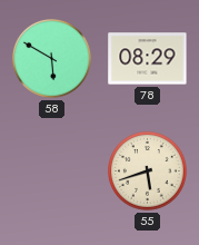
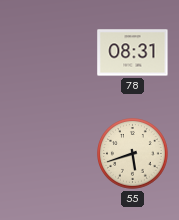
58: 5:50 -> none
78: 08:29 -> 08:31
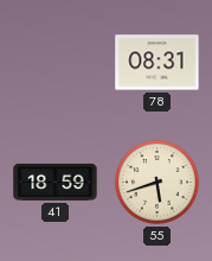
41: none -> 18:59
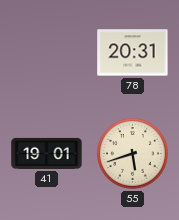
78: 08:31 -> 20:31
41: 18:59 -> 19:01
